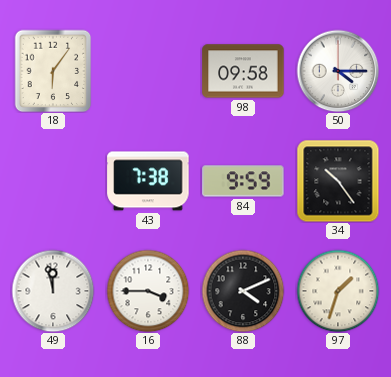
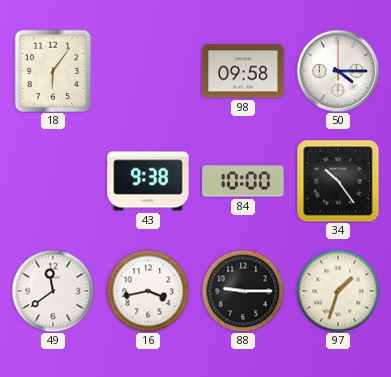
43: 7:38 -> 9:38
84: 9:59 -> 10:00
49: 11:58 -> 11:39
16: 3:45 -> 3:43
88: 4:11 -> 9:15
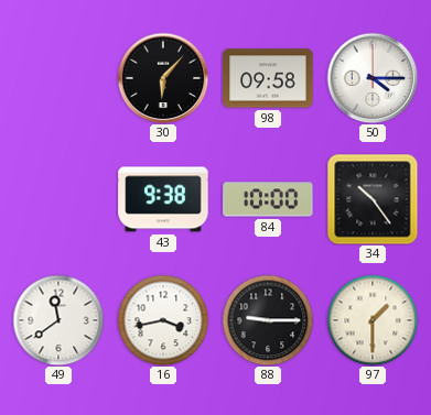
18: 6:06 -> none
30: none -> 6:07
97: 1:33 -> 1:30
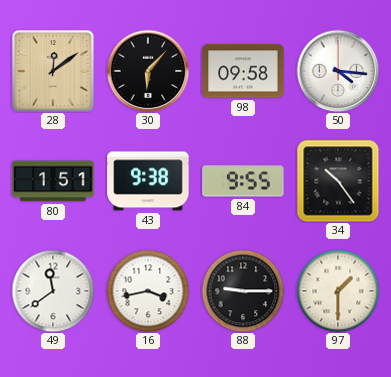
28: none -> 12:09
50: 4:15 -> 4:16
80: none -> 1:51
84: 10:00 -> 9:55
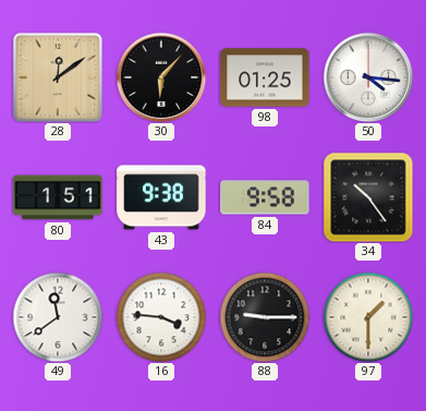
98: 09:58 -> 01:25
84: 9:55 -> 9:58
16: 3:43 -> 3:46
